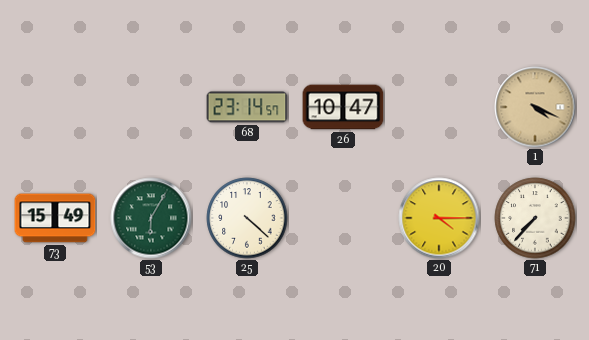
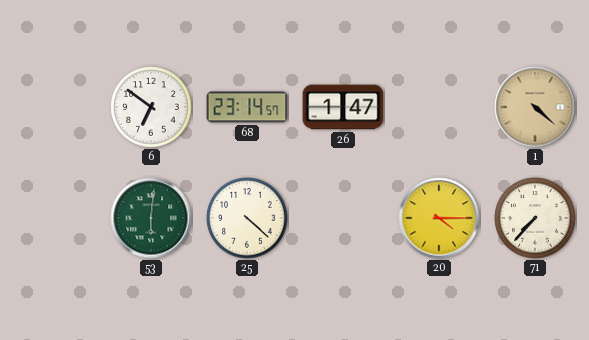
6: none -> 6:51
26: 10:47 -> 1:47
1: 4:19 -> 4:22
73: 15:49 -> none
53: 6:05 -> 6:01
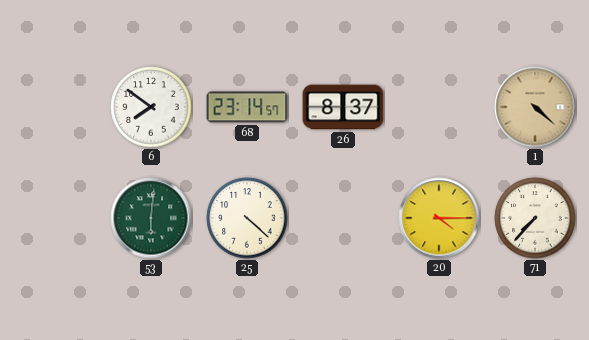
6: 6:51 -> 7:51
26: 1:47 -> 8:37
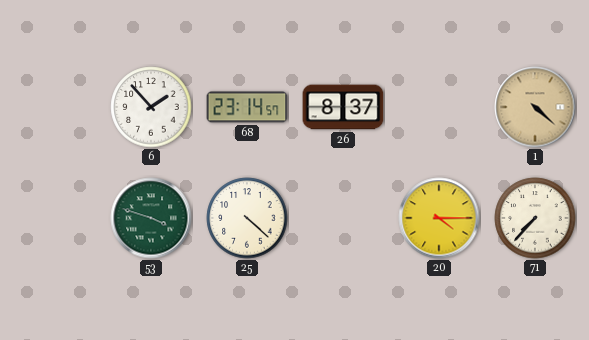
6: 7:51 -> 1:53
53: 6:01 -> 3:48
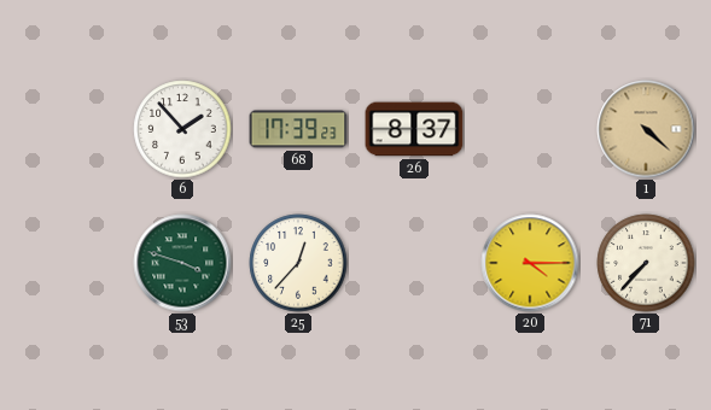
68: 23:14 -> 17:39
25: 4:22 -> 12:37
